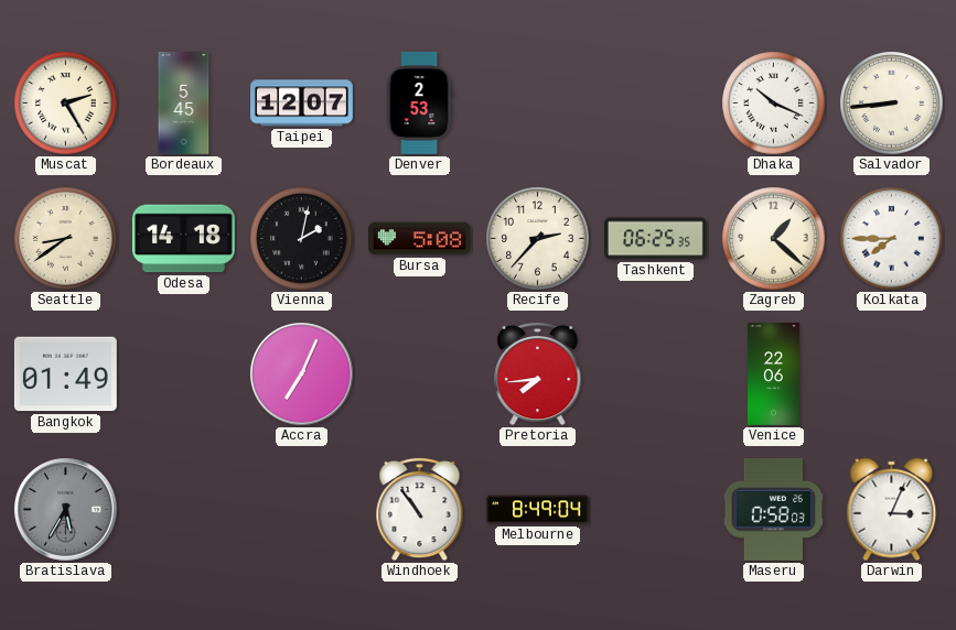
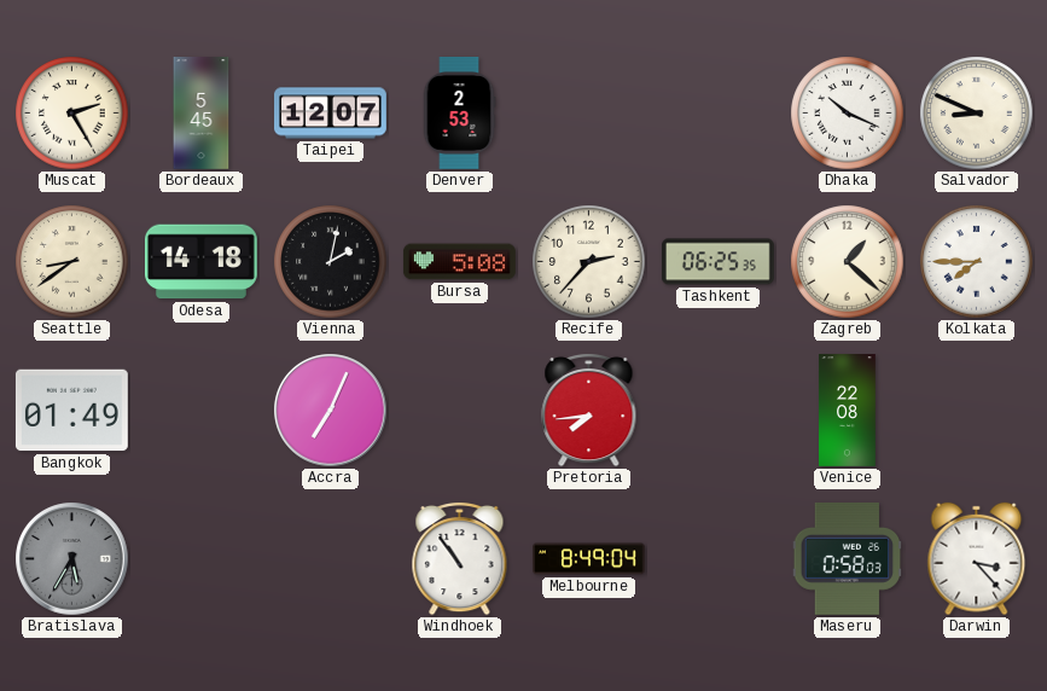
Salvador: 8:44 -> 8:49
Venice: 22:06 -> 22:08
Darwin: 3:04 -> 3:23
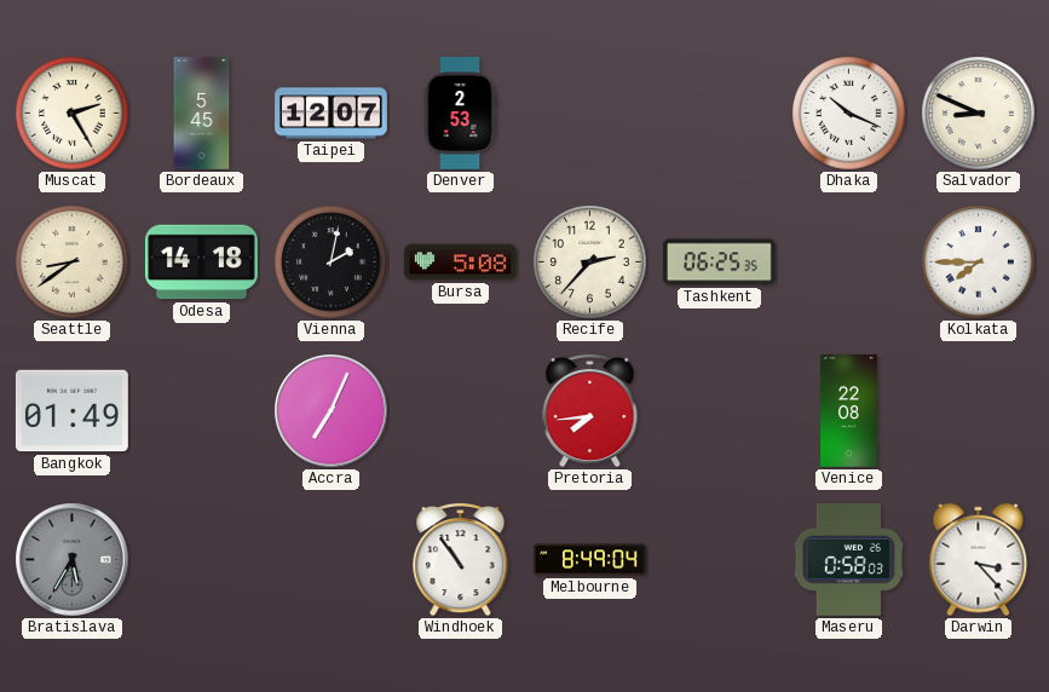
Zagreb: 1:22 -> none
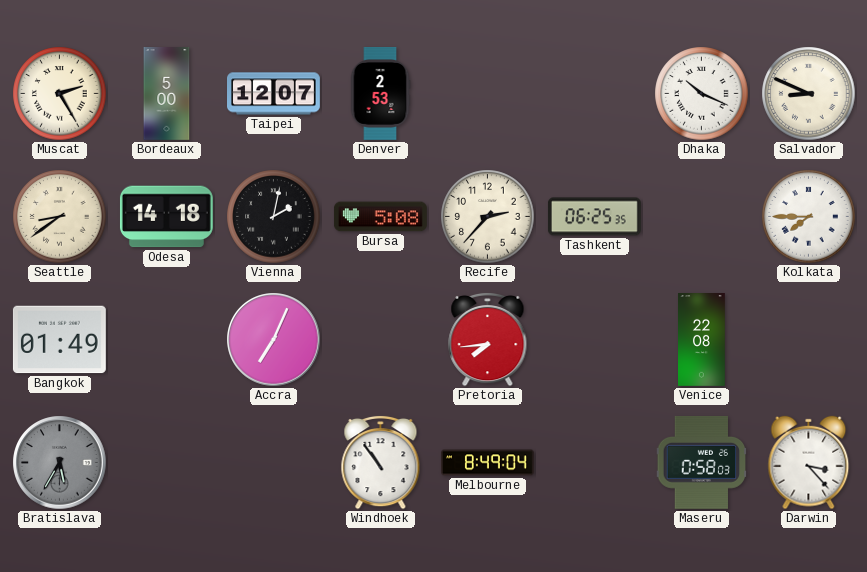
Bordeaux: 5:45 -> 5:00
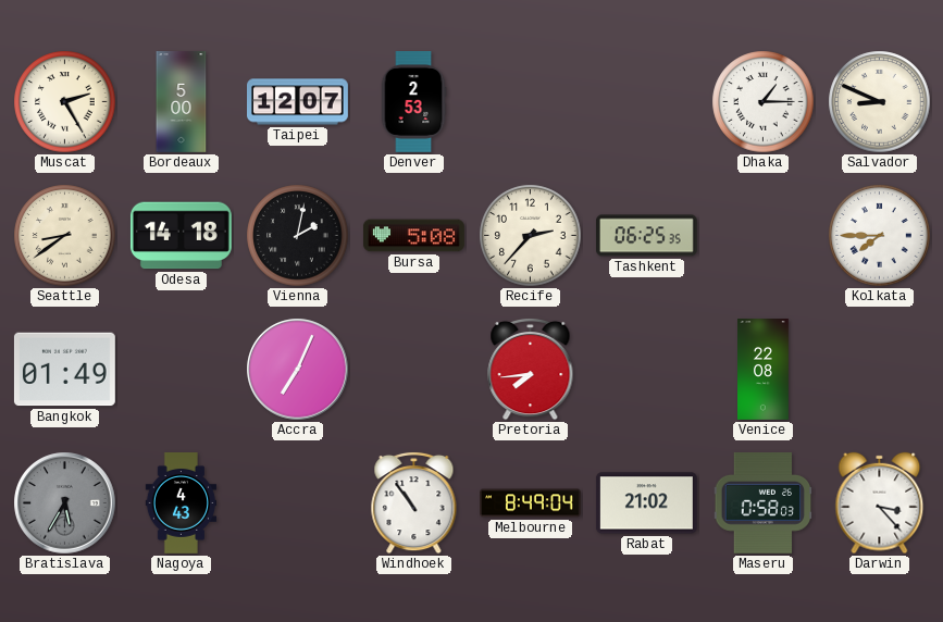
Dhaka: 10:19 -> 1:15
Nagoya: none -> 4:43
Rabat: none -> 21:02
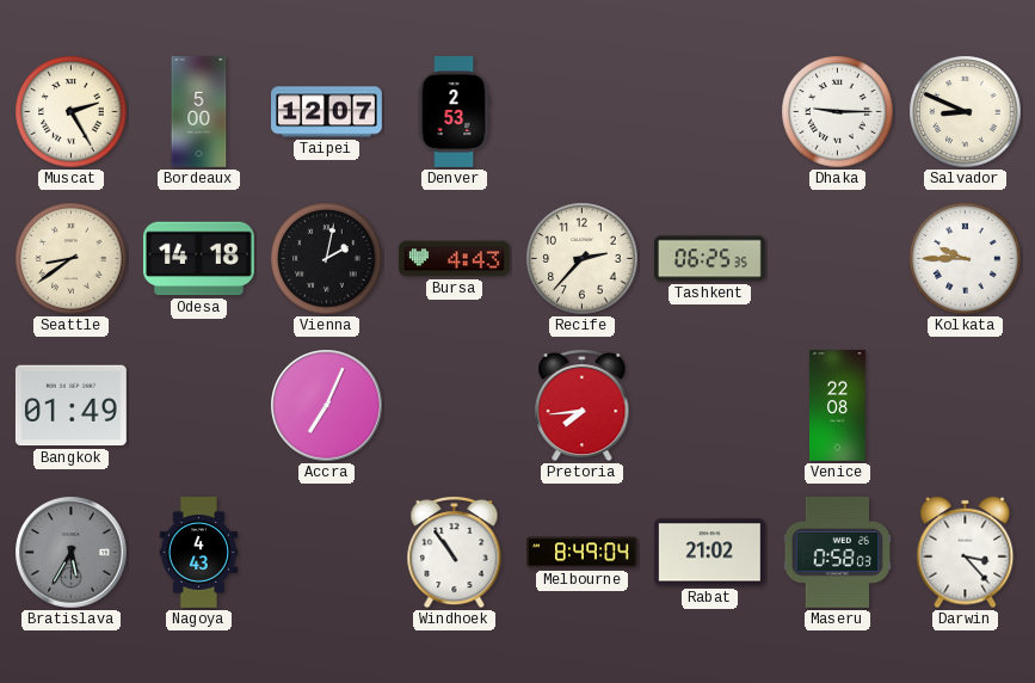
Dhaka: 1:15 -> 9:15
Bursa: 5:08 -> 4:43
Kolkata: 7:45 -> 9:45
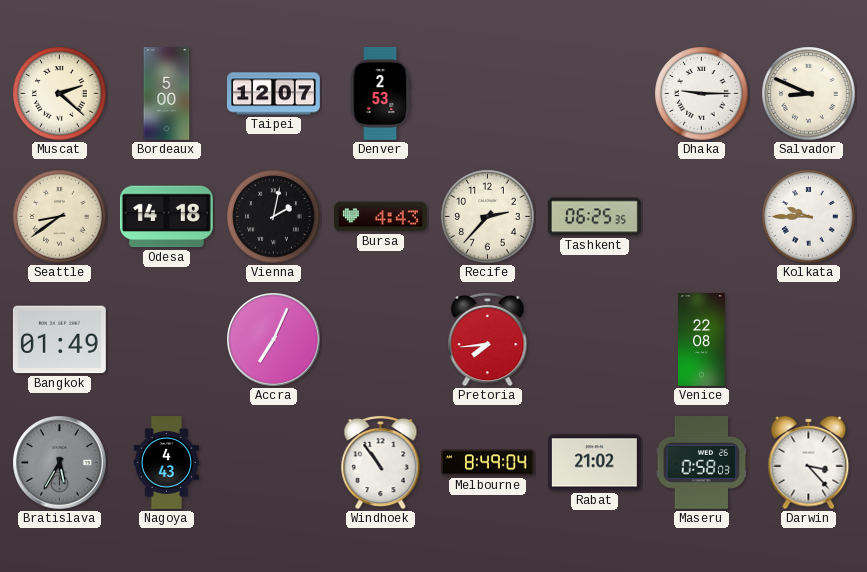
Muscat: 2:25 -> 2:22
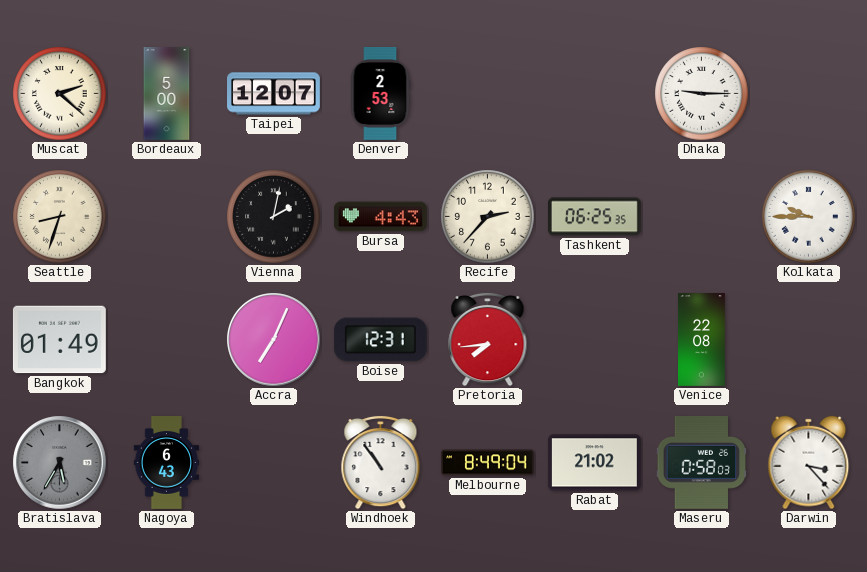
Salvador: 8:49 -> none
Seattle: 8:39 -> 8:33
Odesa: 14:18 -> none
Boise: none -> 12:31
Nagoya: 4:43 -> 6:43
